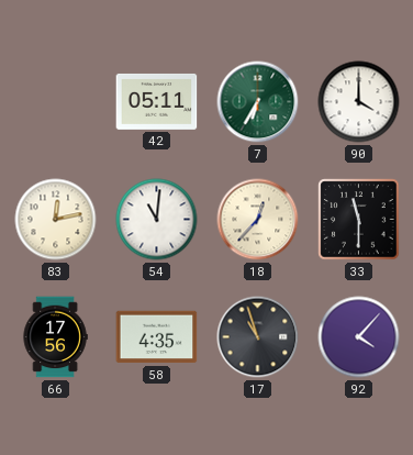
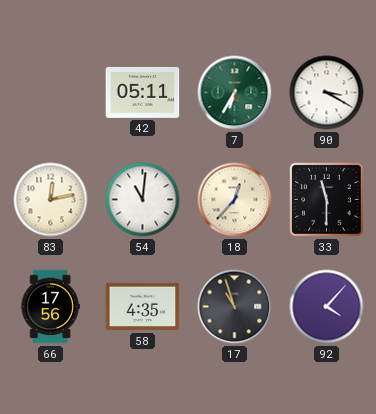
90: 4:00 -> 3:20
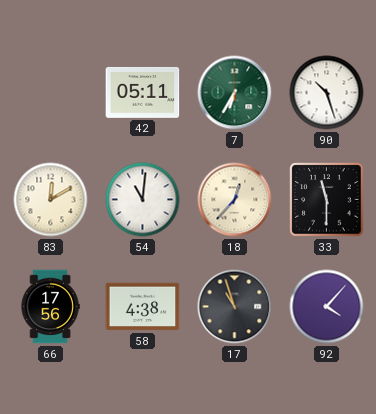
90: 3:20 -> 10:27
83: 12:13 -> 12:10
58: 4:35 -> 4:38
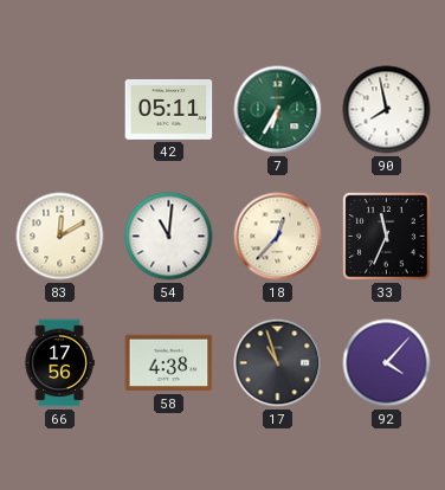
90: 10:27 -> 7:58
33: 11:30 -> 11:34
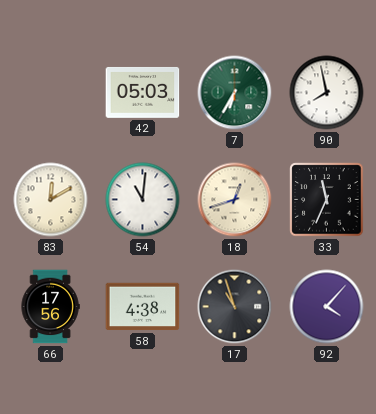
42: 05:11 -> 05:03
18: 12:37 -> 12:42
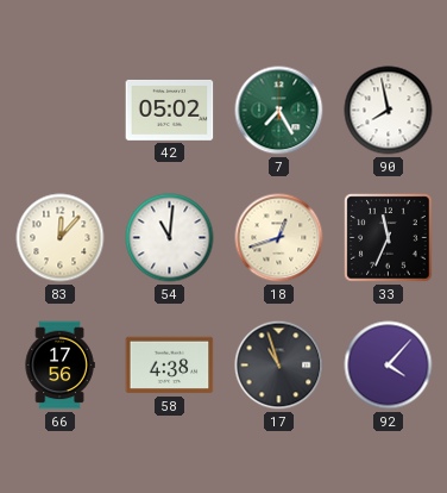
42: 05:03 -> 05:02
7: 6:35 -> 7:25
83: 12:10 -> 12:07
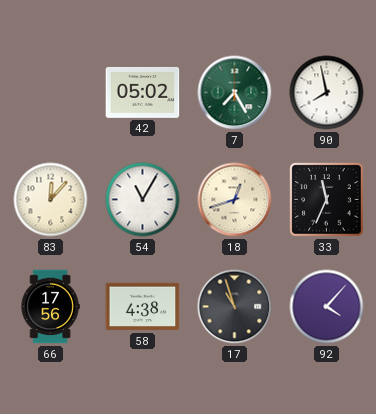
54: 11:01 -> 11:05
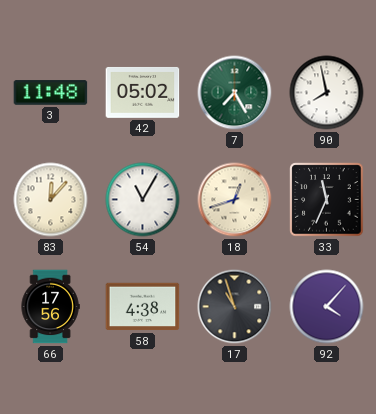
3: none -> 11:48
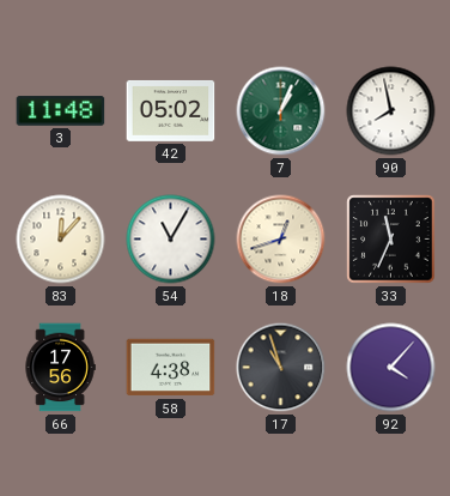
7: 7:25 -> 1:04
